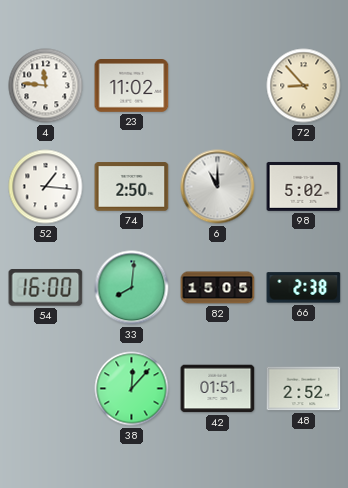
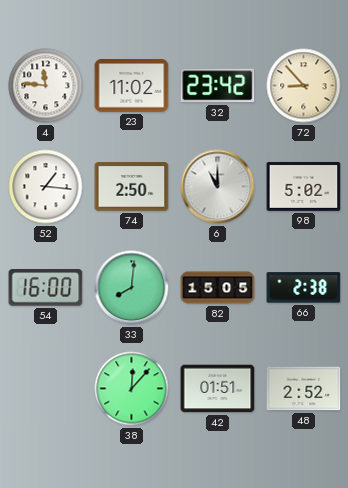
32: none -> 23:42
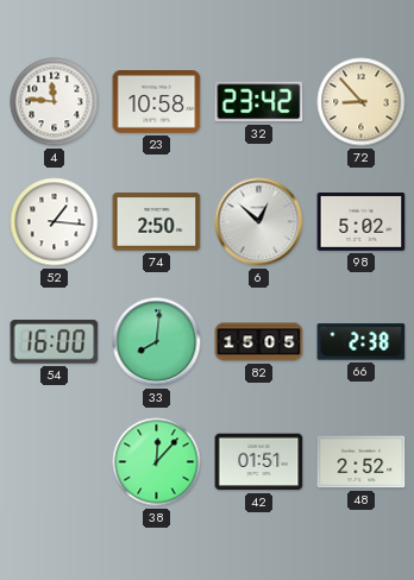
23: 11:02 -> 10:58
6: 11:00 -> 12:52
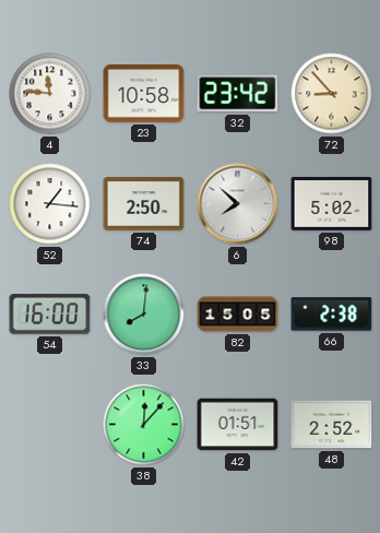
6: 12:52 -> 7:52
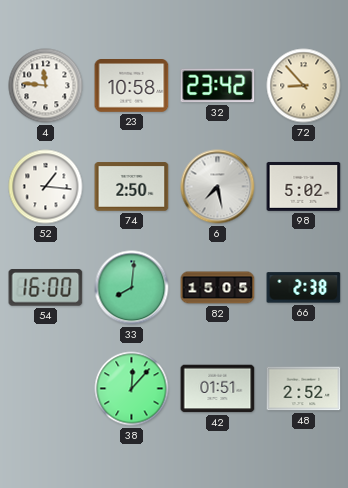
6: 7:52 -> 7:28
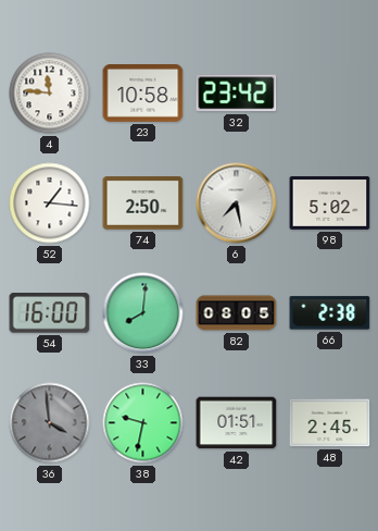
72: 8:53 -> none
82: 15:05 -> 08:05
36: none -> 3:59
38: 12:07 -> 9:32
48: 2:52 -> 2:45
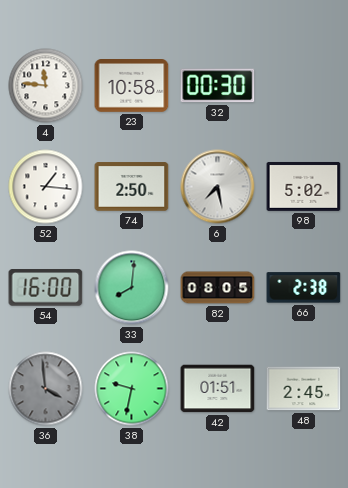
32: 23:42 -> 00:30
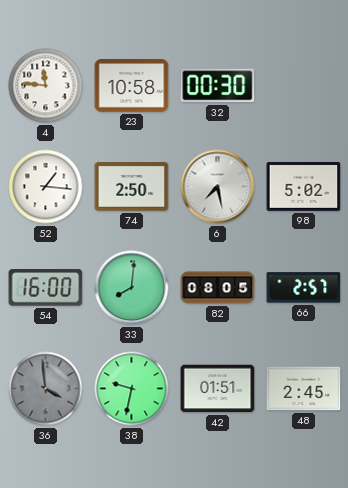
66: 2:38 -> 2:57
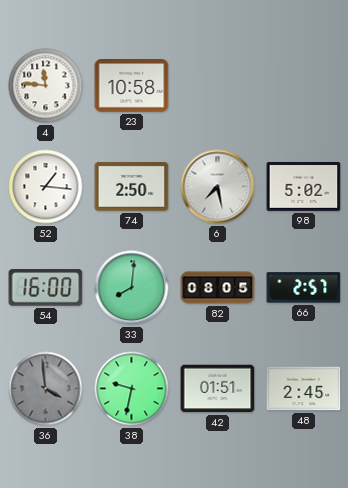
32: 00:30 -> none
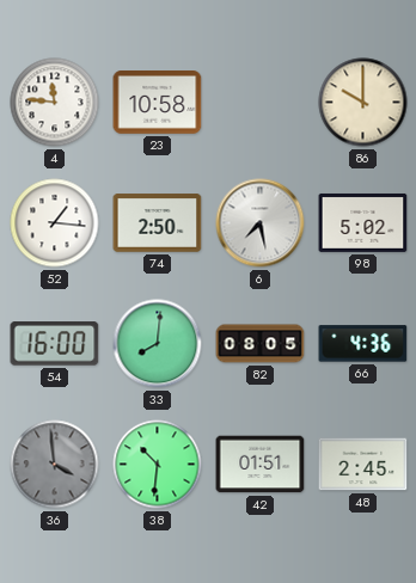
86: none -> 10:00
66: 2:57 -> 4:36
38: 9:32 -> 10:31
